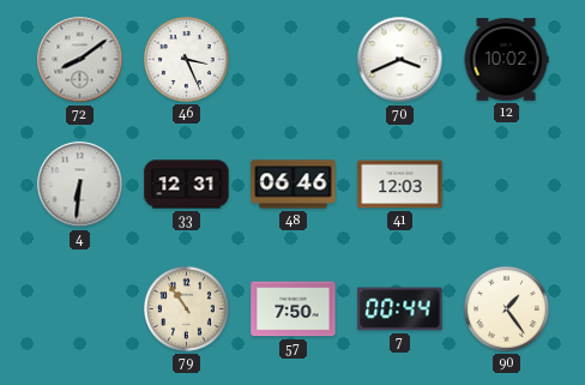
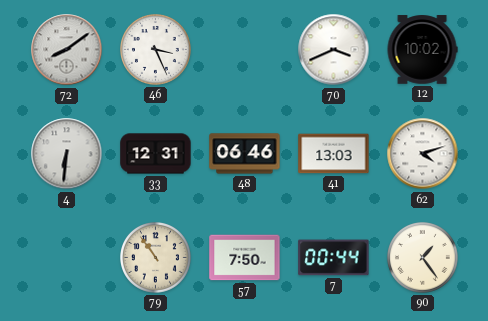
41: 12:03 -> 13:03
62: none -> 4:12
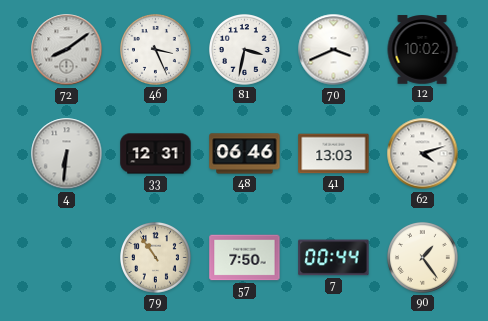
81: none -> 3:32
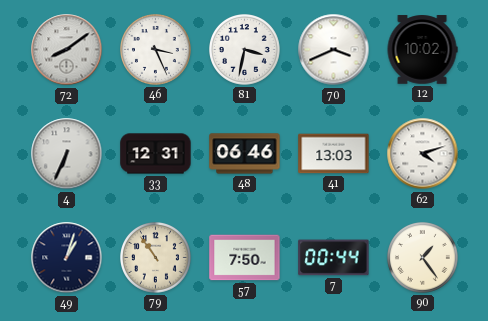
4: 6:31 -> 6:34
49: none -> 1:03
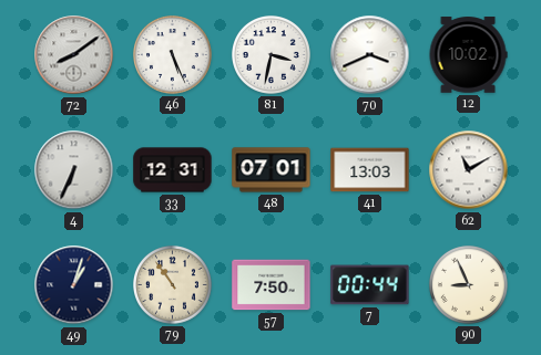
46: 3:26 -> 5:26
48: 06:46 -> 07:01
62: 4:12 -> 11:10
90: 1:24 -> 8:56
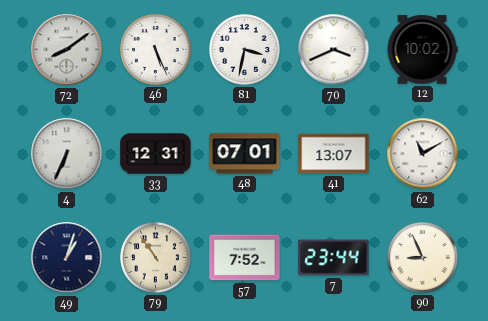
41: 13:03 -> 13:07
57: 7:50 -> 7:52
7: 00:44 -> 23:44
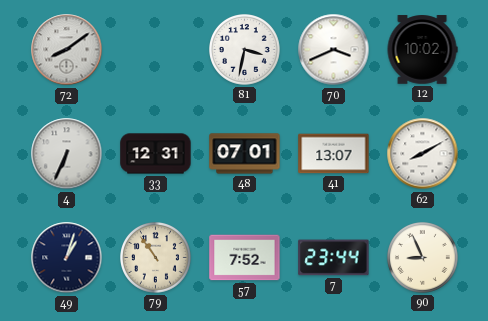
46: 5:26 -> none
62: 11:10 -> 8:10
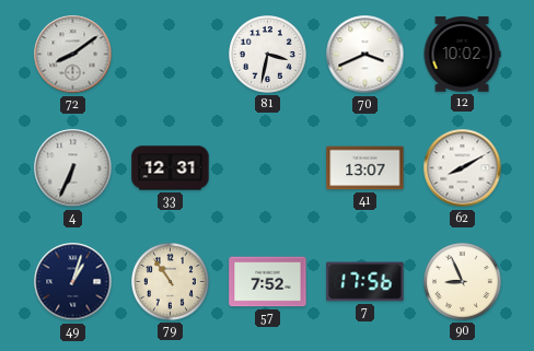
48: 07:01 -> none
7: 23:44 -> 17:56
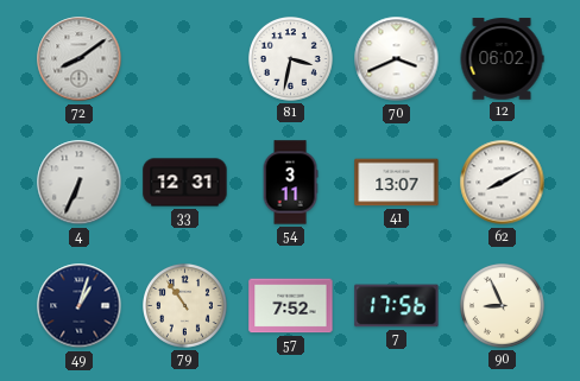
12: 10:02 -> 06:02
54: none -> 3:11
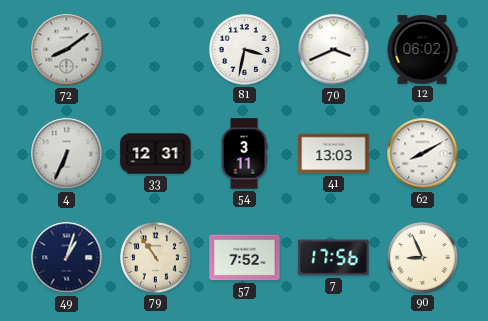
41: 13:07 -> 13:03
